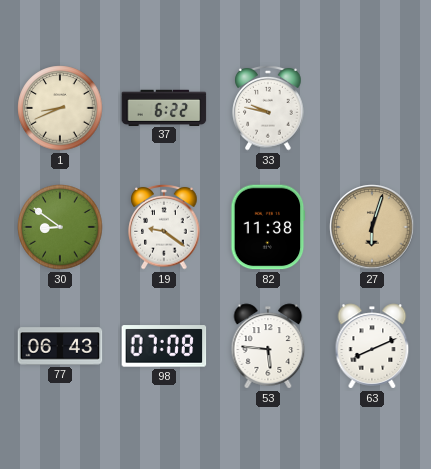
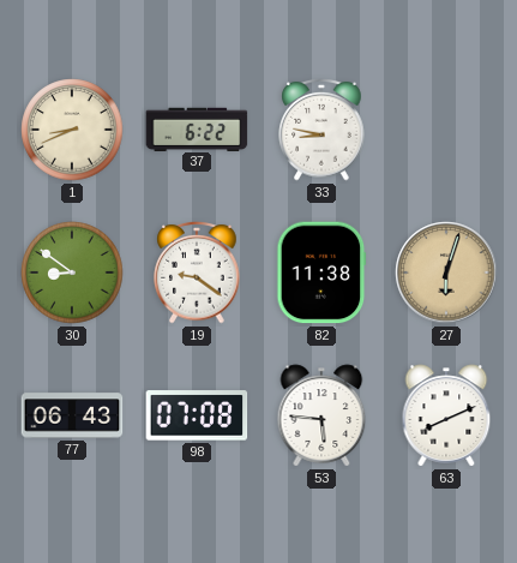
33: 9:47 -> 8:47
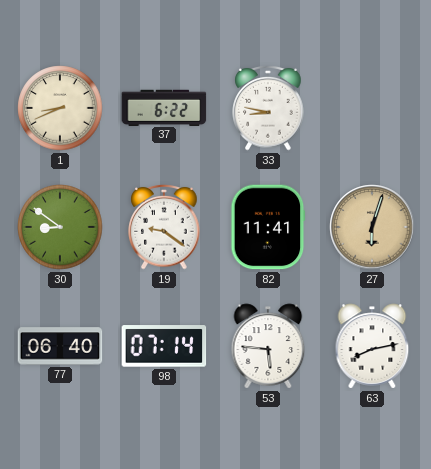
82: 11:38 -> 11:41
77: 06:43 -> 06:40
98: 07:08 -> 07:14
63: 8:11 -> 8:13
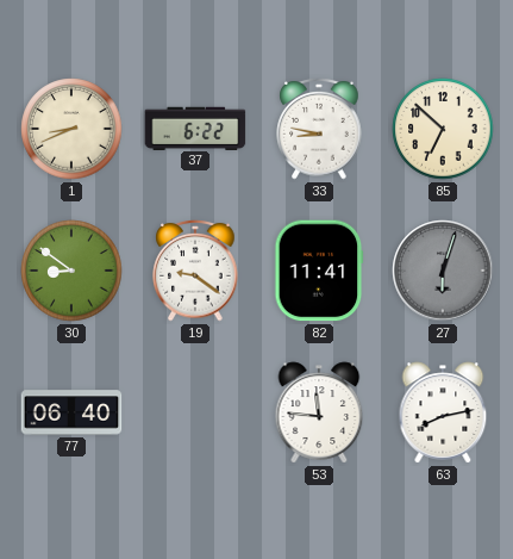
85: none -> 6:52
27 dial: champagne -> grey
98: 07:14 -> none
53: 5:46 -> 11:46
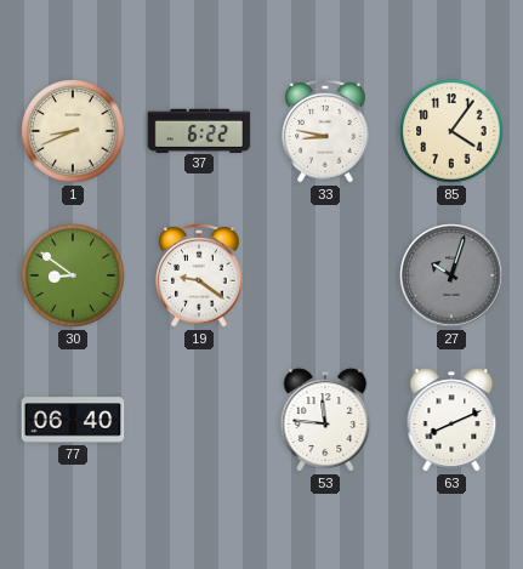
85: 6:52 -> 4:06
82: 11:41 -> none
27: 6:03 -> 10:03
63: 8:13 -> 8:11
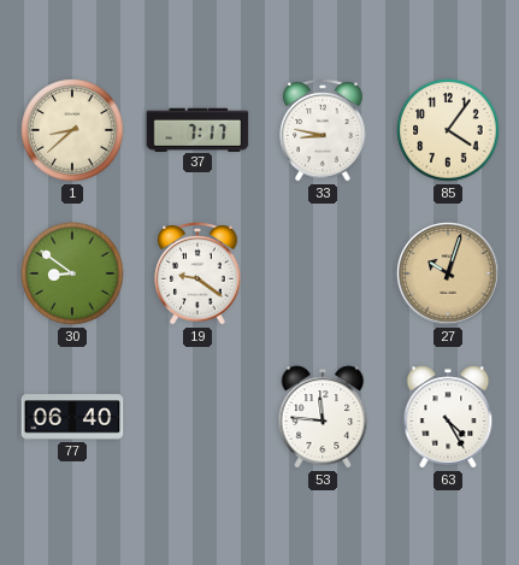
1: 8:41 -> 8:38
37: 6:22 -> 7:17
27 dial: grey -> champagne
63: 8:11 -> 4:25
